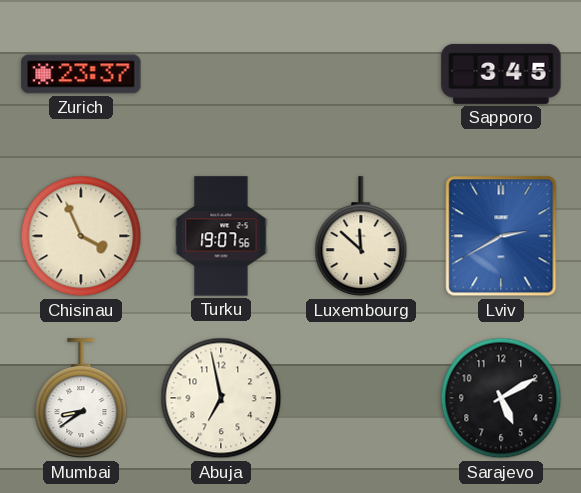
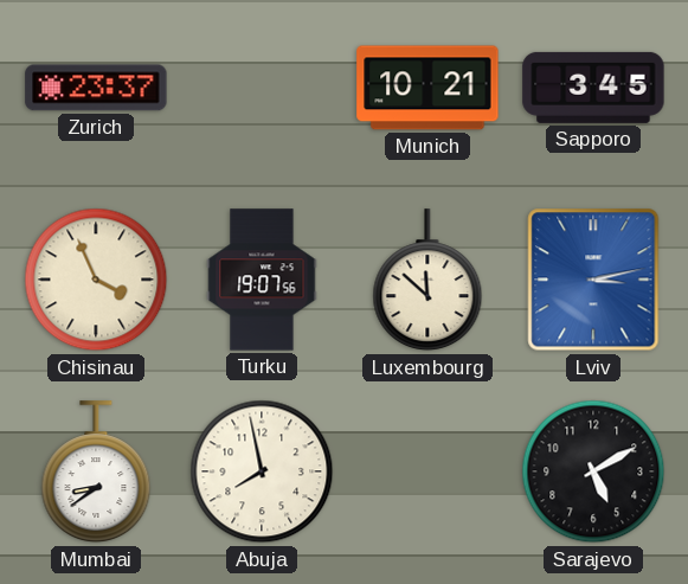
Munich: none -> 10:21
Lviv: 2:40 -> 3:13
Abuja: 6:58 -> 7:58
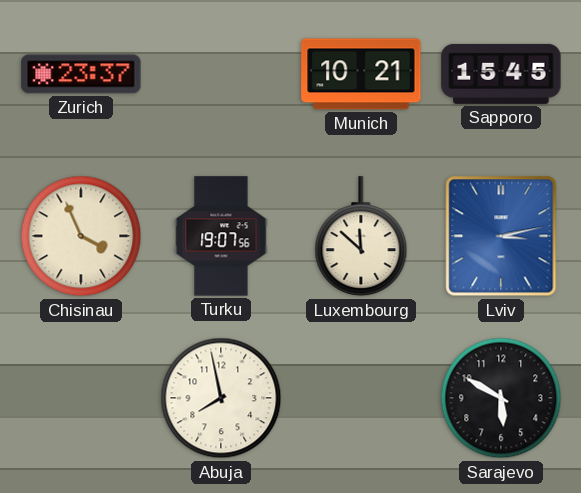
Sapporo: 3:45 -> 15:45
Mumbai: 8:39 -> none
Sarajevo: 5:10 -> 5:50
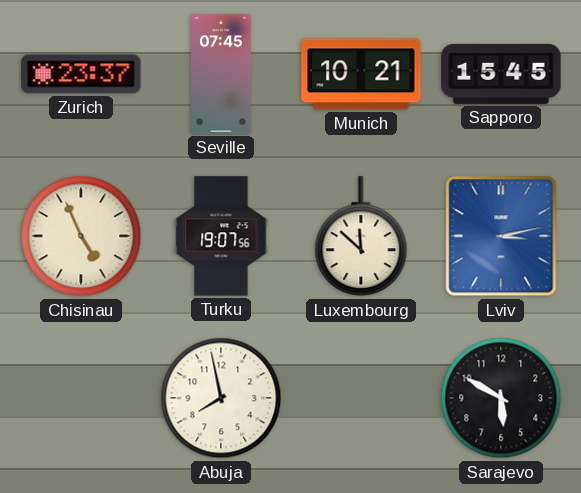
Seville: none -> 07:45
Chisinau: 3:56 -> 4:56
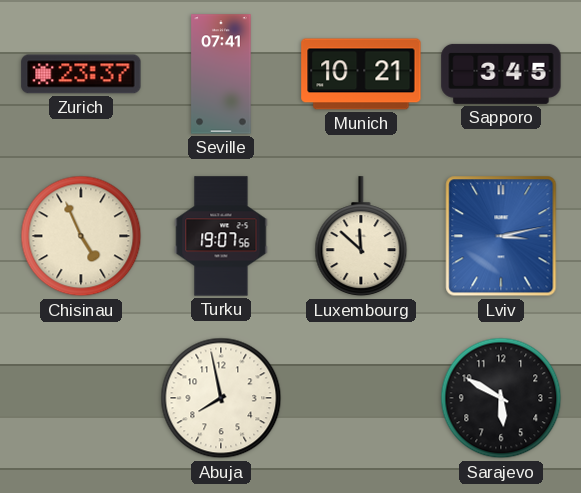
Seville: 07:45 -> 07:41
Sapporo: 15:45 -> 3:45
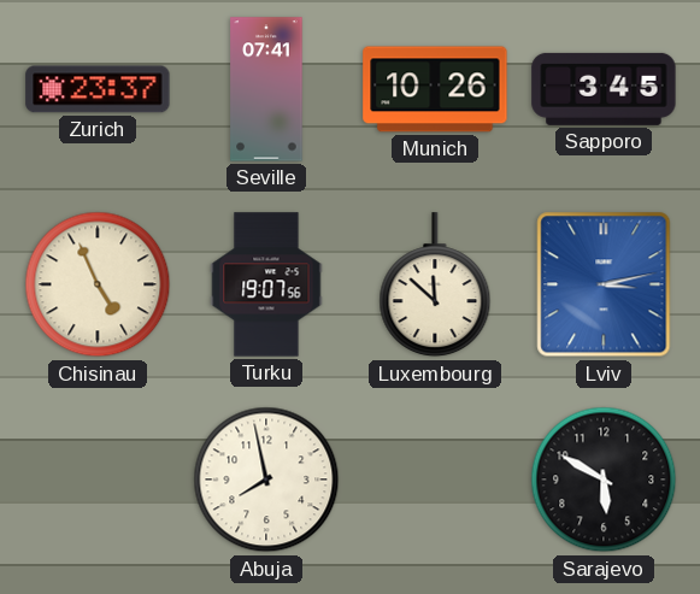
Munich: 10:21 -> 10:26
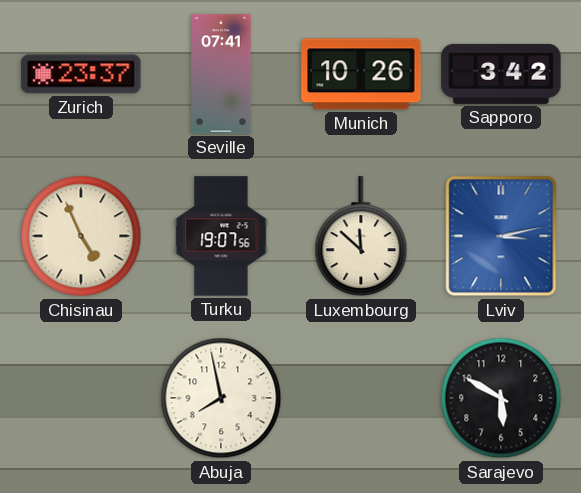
Sapporo: 3:45 -> 3:42
